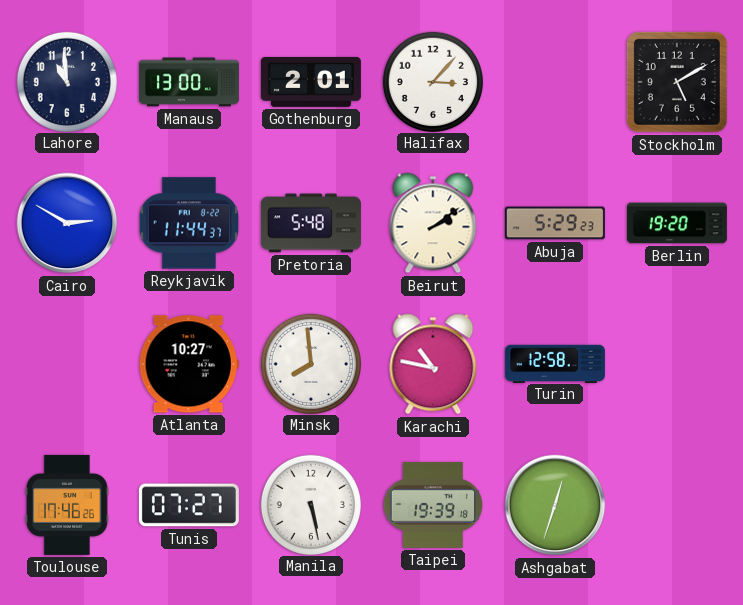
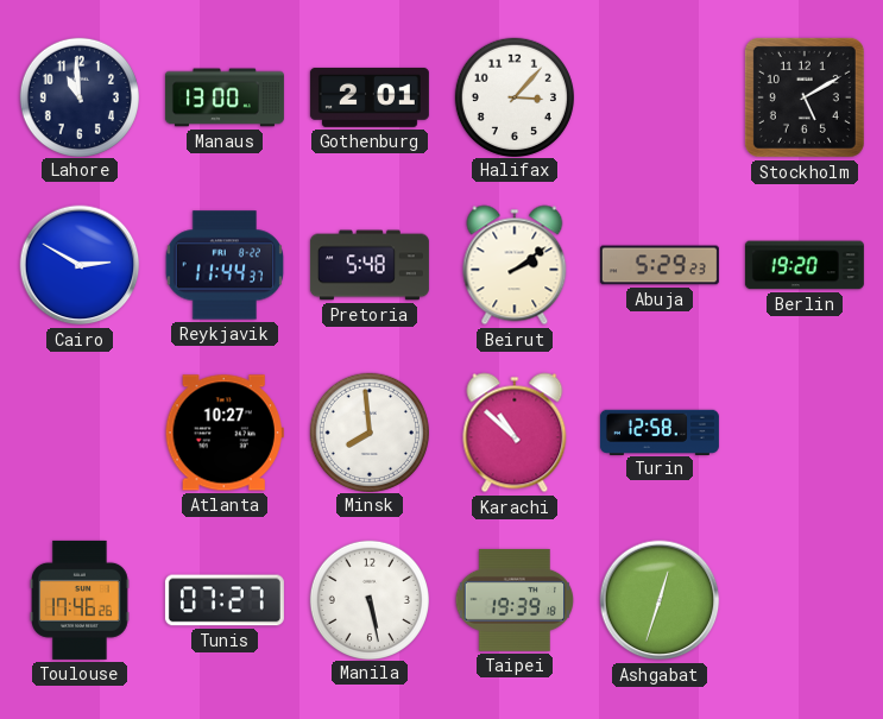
Karachi: 10:47 -> 10:52
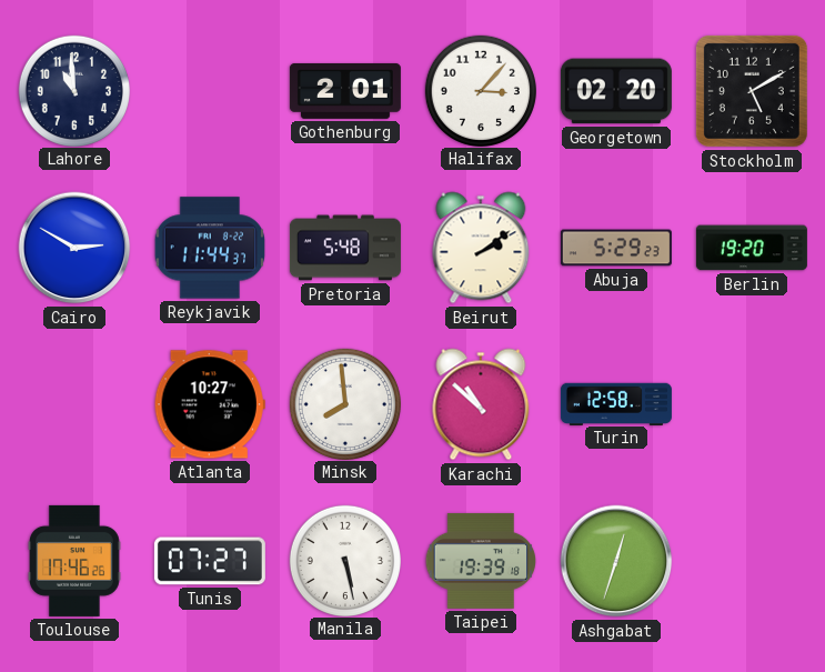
Manaus: 13:00 -> none
Georgetown: none -> 02:20
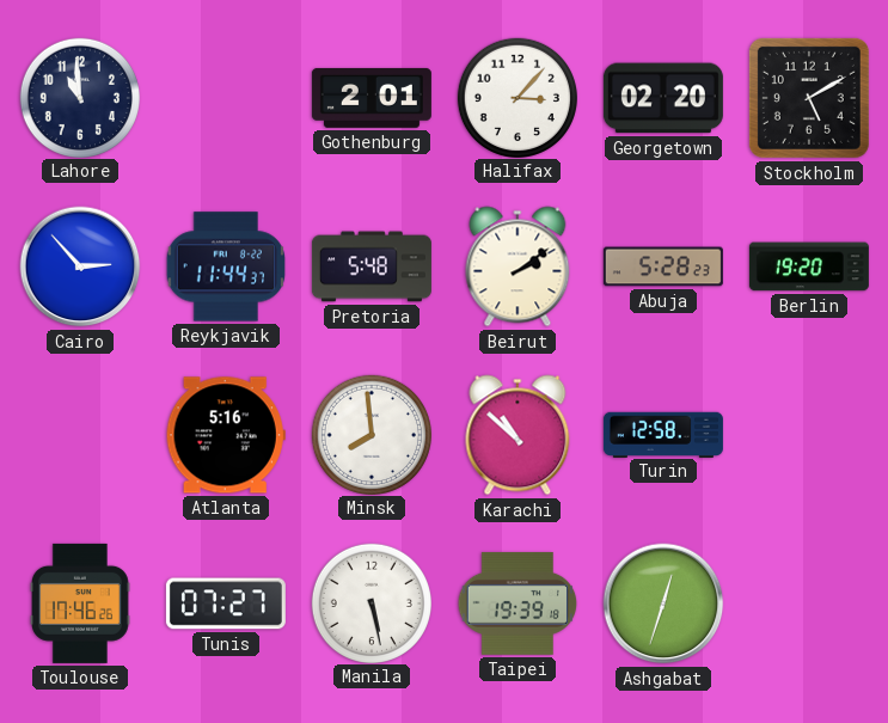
Cairo: 2:50 -> 2:53
Abuja: 5:29 -> 5:28
Atlanta: 10:27 -> 5:16
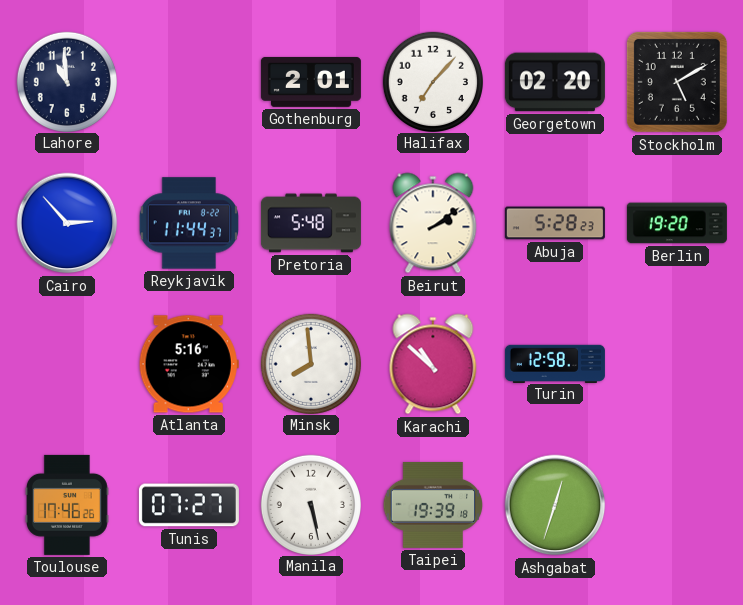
Halifax: 3:07 -> 7:07
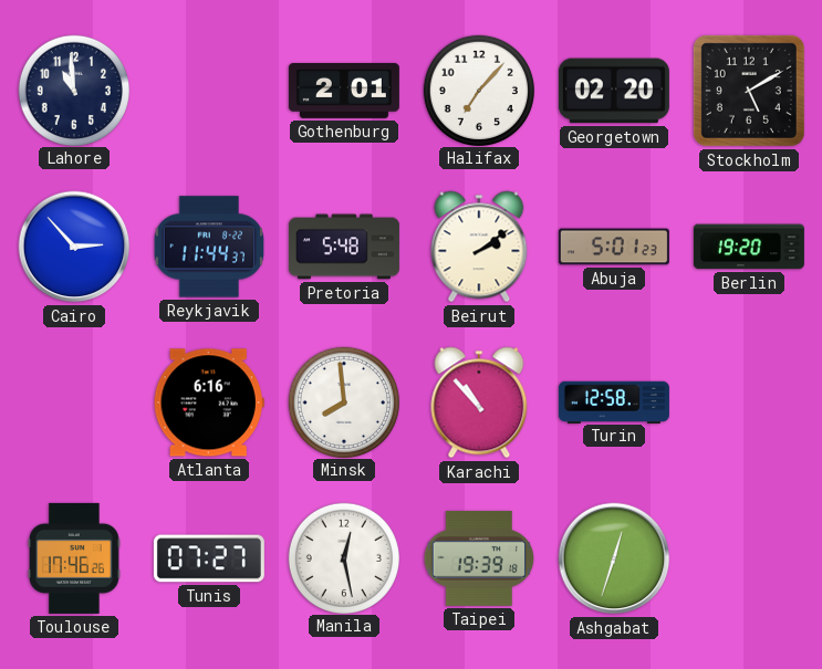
Abuja: 5:28 -> 5:01
Atlanta: 5:16 -> 6:16
Karachi: 10:52 -> 10:53
Manila: 5:28 -> 12:28
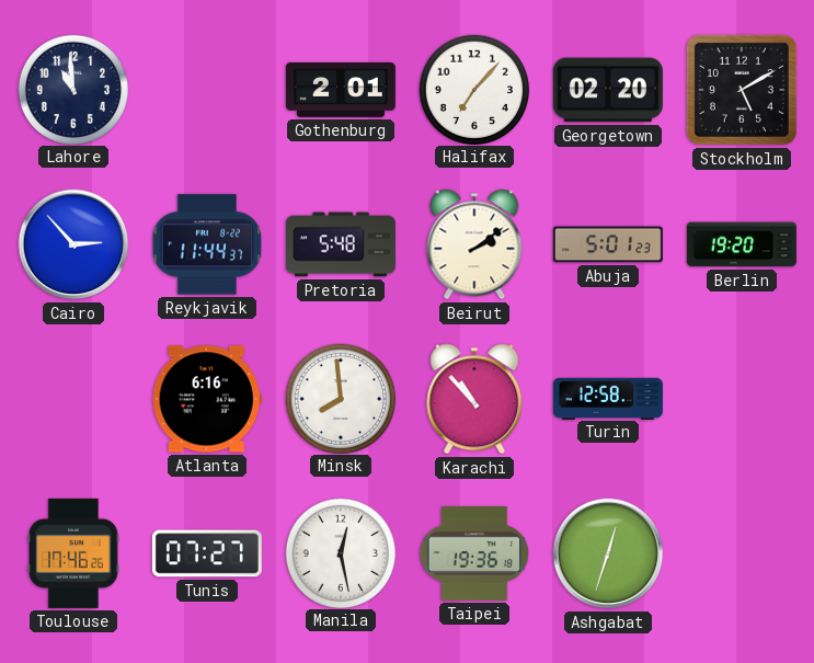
Taipei: 19:39 -> 19:36
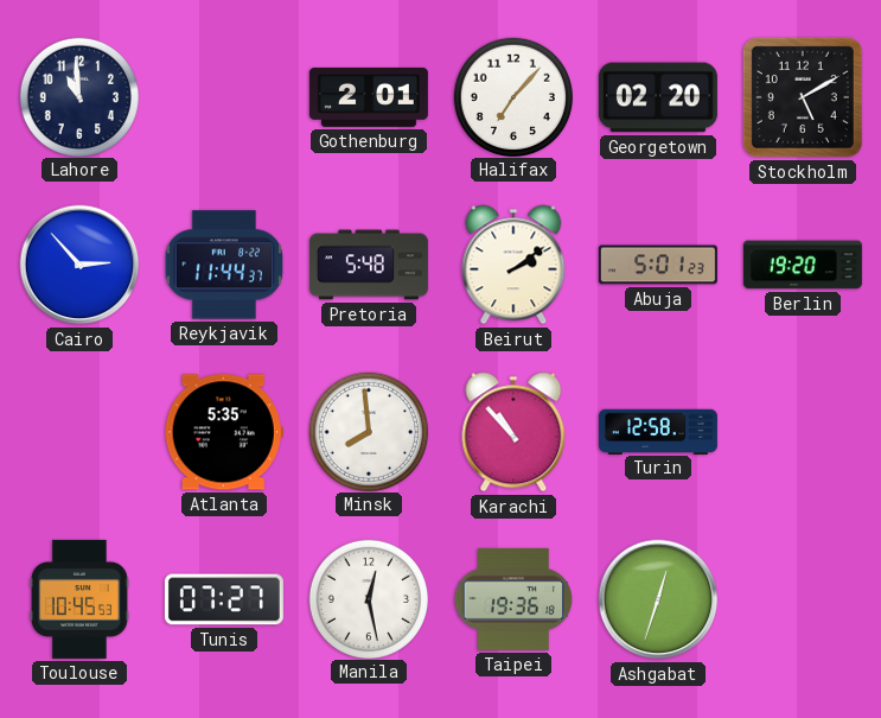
Atlanta: 6:16 -> 5:35
Toulouse: 17:46 -> 10:45
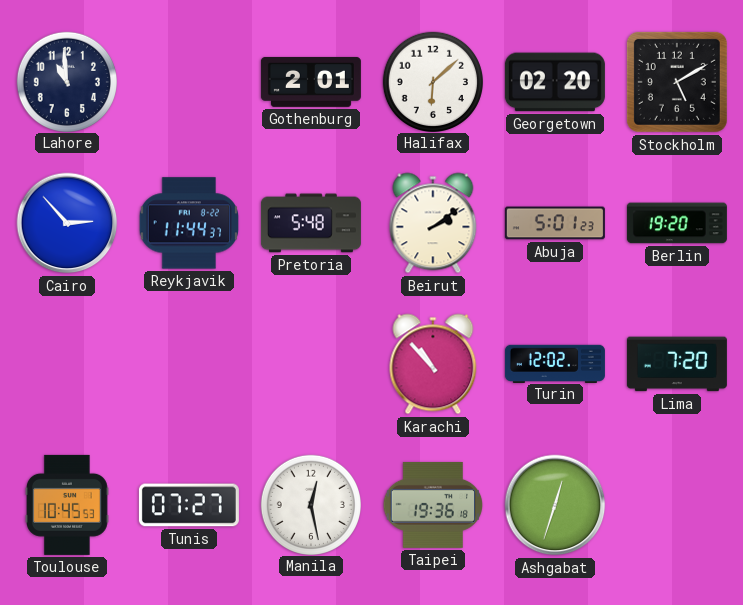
Halifax: 7:07 -> 6:08
Atlanta: 5:35 -> none
Minsk: 7:59 -> none
Turin: 12:58 -> 12:02
Lima: none -> 7:20
